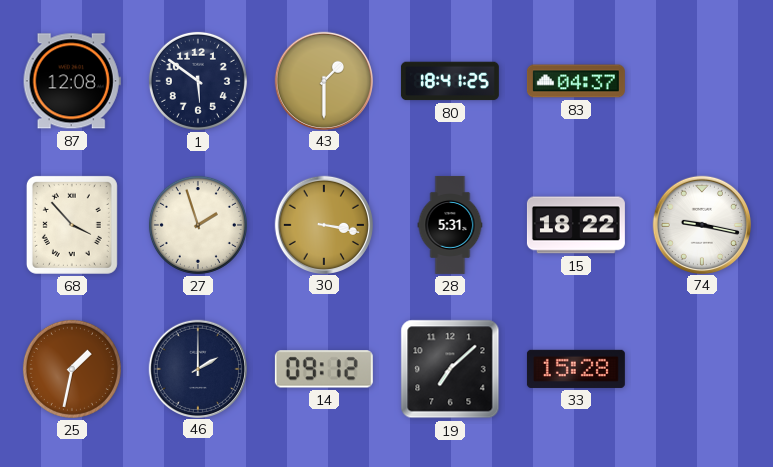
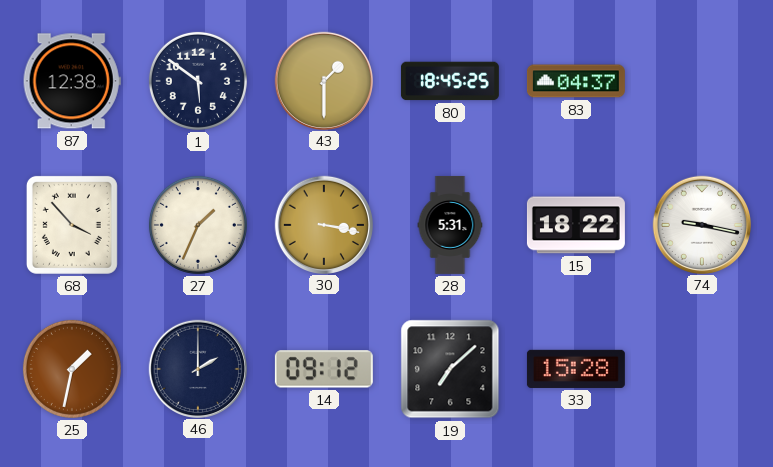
87: 12:08 -> 12:38
80: 18:41 -> 18:45
27: 1:57 -> 1:34
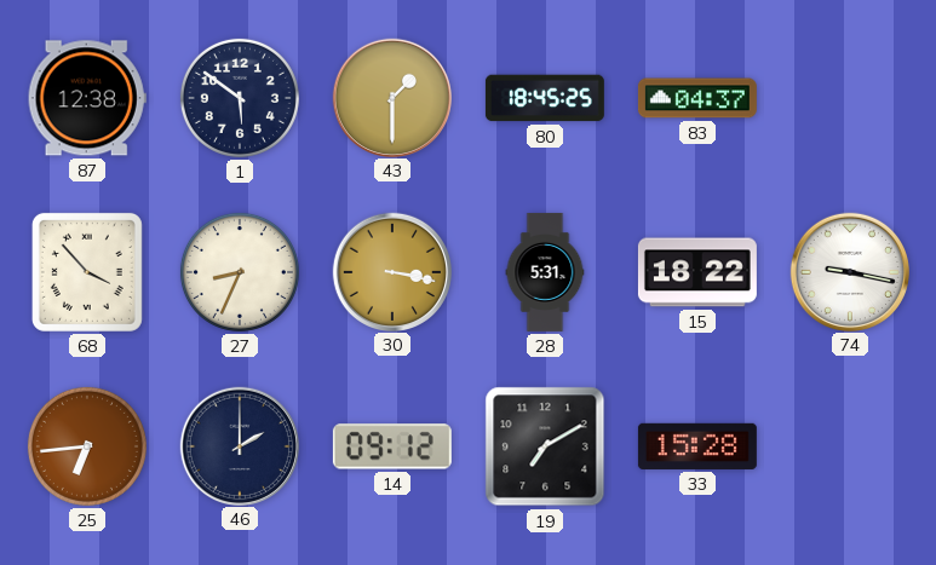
27: 1:34 -> 8:34
25: 1:32 -> 6:44
19: 7:08 -> 7:10
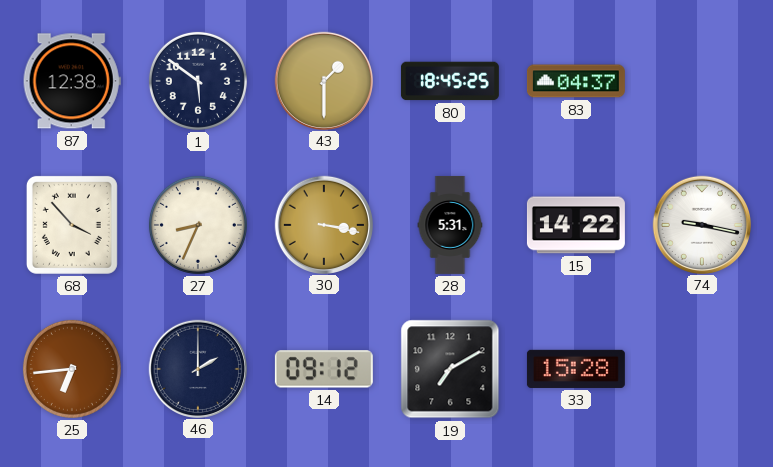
15: 18:22 -> 14:22
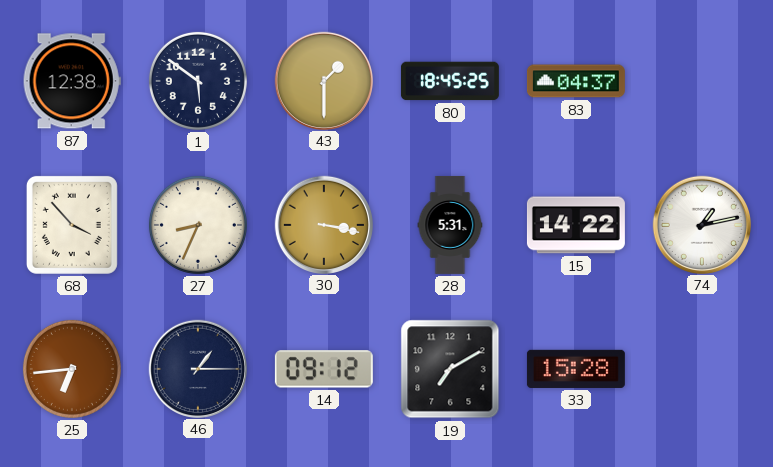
74: 9:17 -> 1:13
46: 2:00 -> 1:15
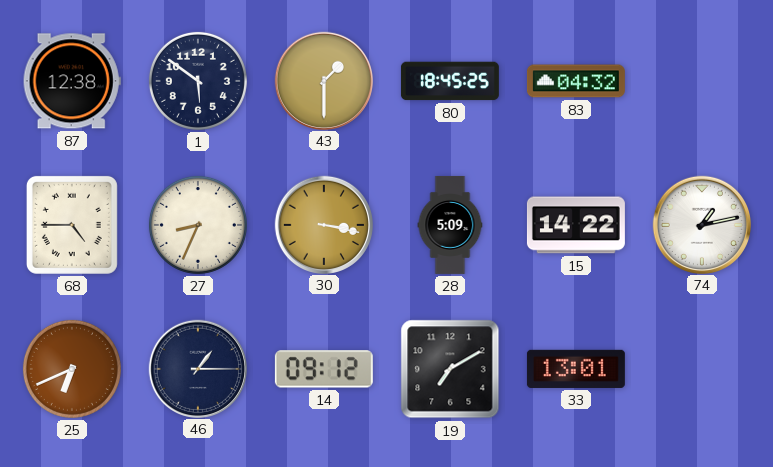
83: 04:37 -> 04:32
68: 3:53 -> 4:45
28: 5:31 -> 5:09
25: 6:44 -> 6:41
33: 15:28 -> 13:01
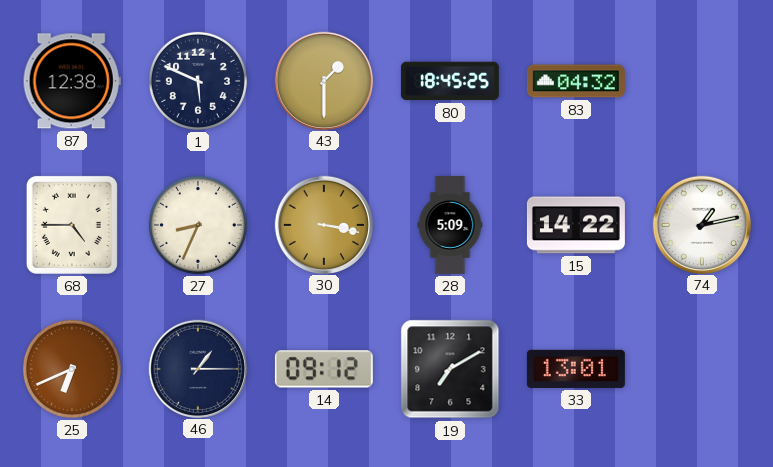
1: 5:51 -> 5:49
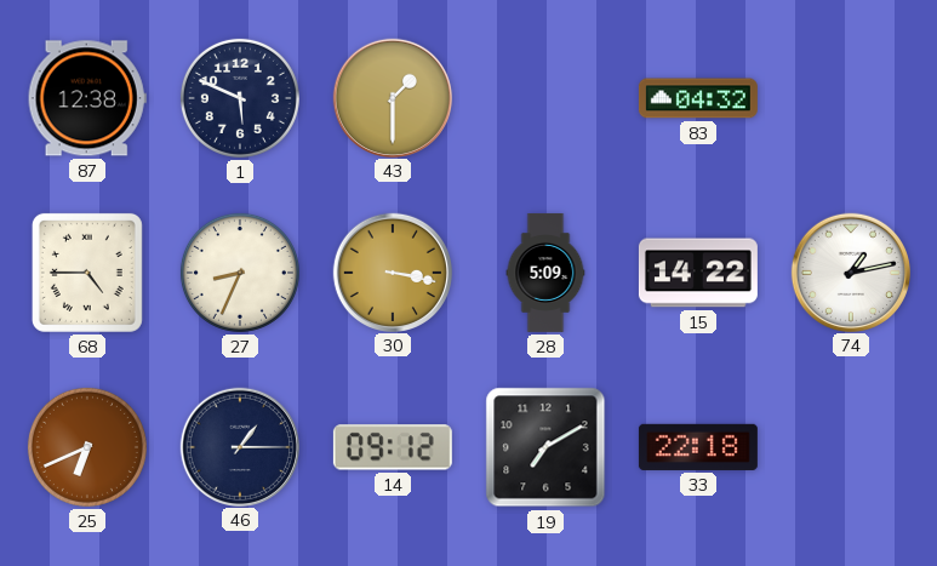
80: 18:45 -> none
33: 13:01 -> 22:18
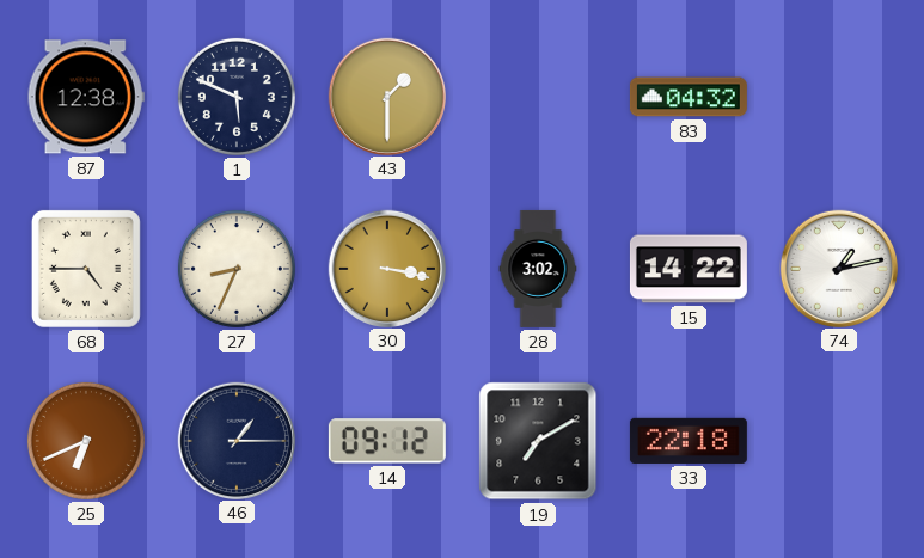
28: 5:09 -> 3:02
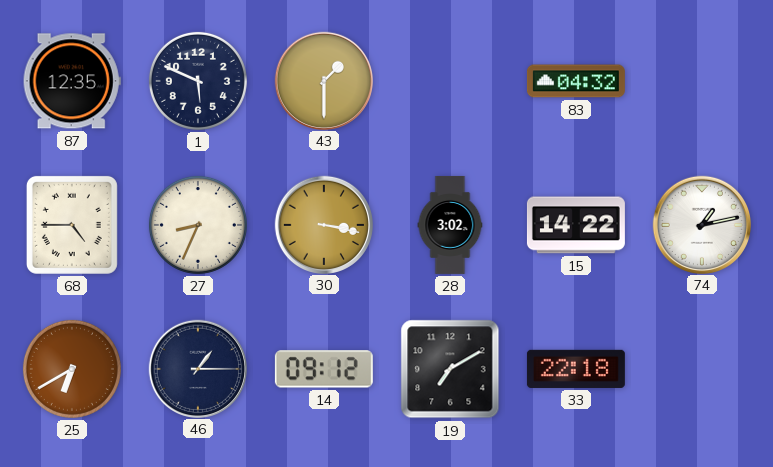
87: 12:38 -> 12:35
25: 6:41 -> 6:40
